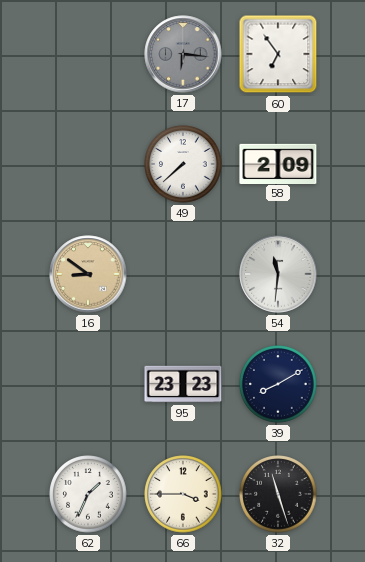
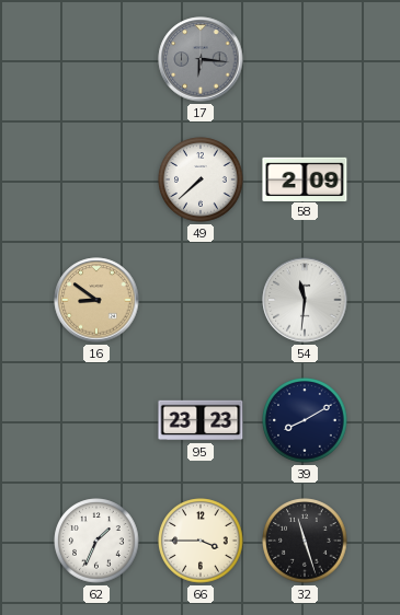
60: 6:54 -> none
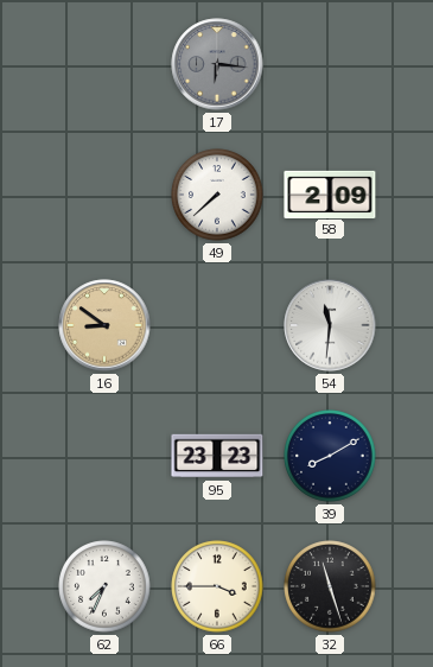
62: 1:34 -> 7:34
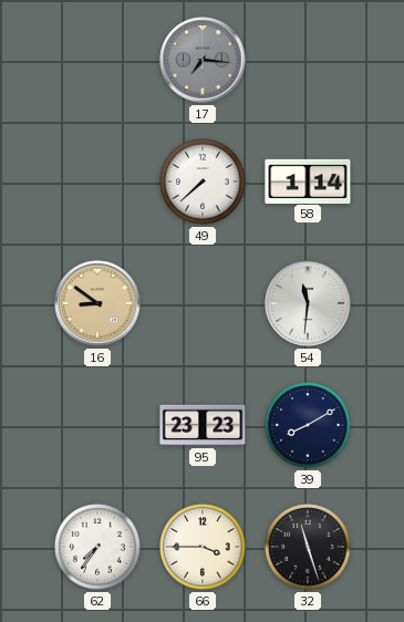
17: 6:16 -> 7:16
58: 2:09 -> 1:14
62: 7:34 -> 7:36
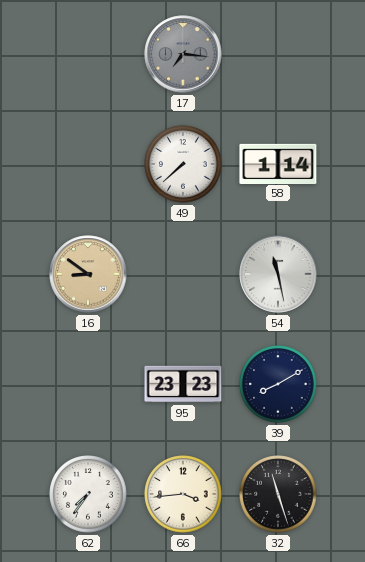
54: 11:31 -> 11:28
66: 3:45 -> 3:44
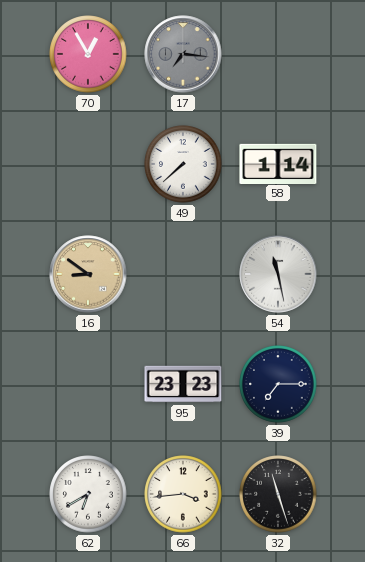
70: none -> 12:55
39: 8:10 -> 7:15
62: 7:36 -> 6:40
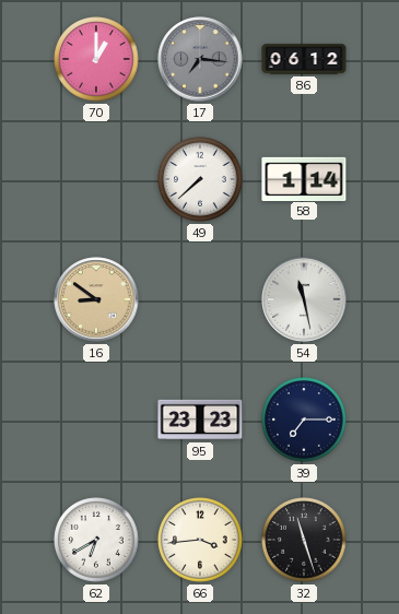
70: 12:55 -> 1:00
86: none -> 06:12
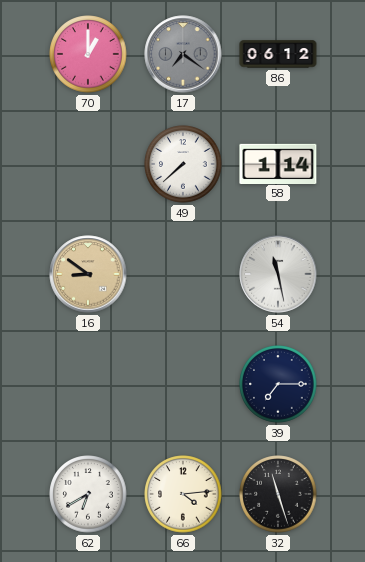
17: 7:16 -> 7:21
95: 23:23 -> none
66: 3:44 -> 4:14
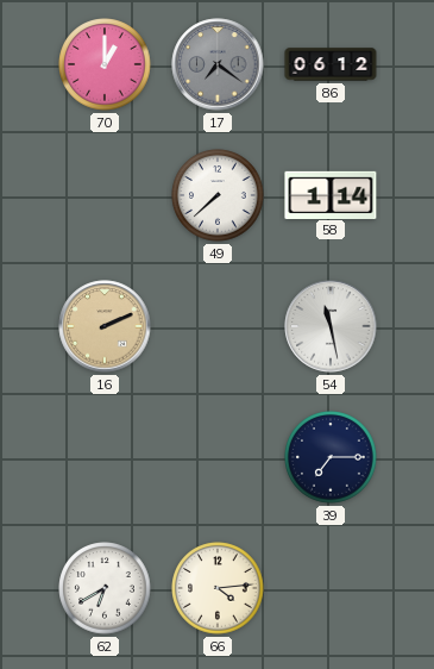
16: 8:51 -> 2:11
32: 11:27 -> none
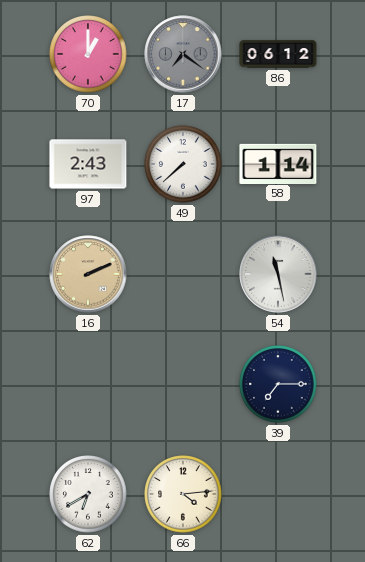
97: none -> 2:43
